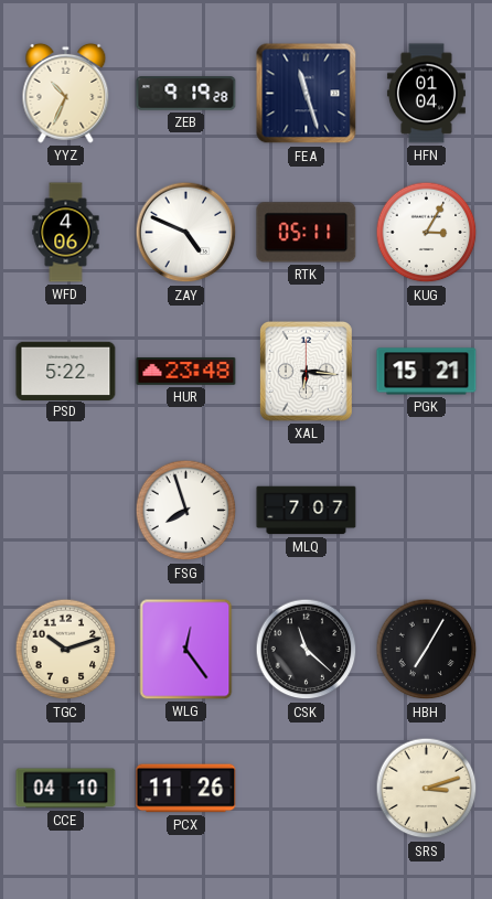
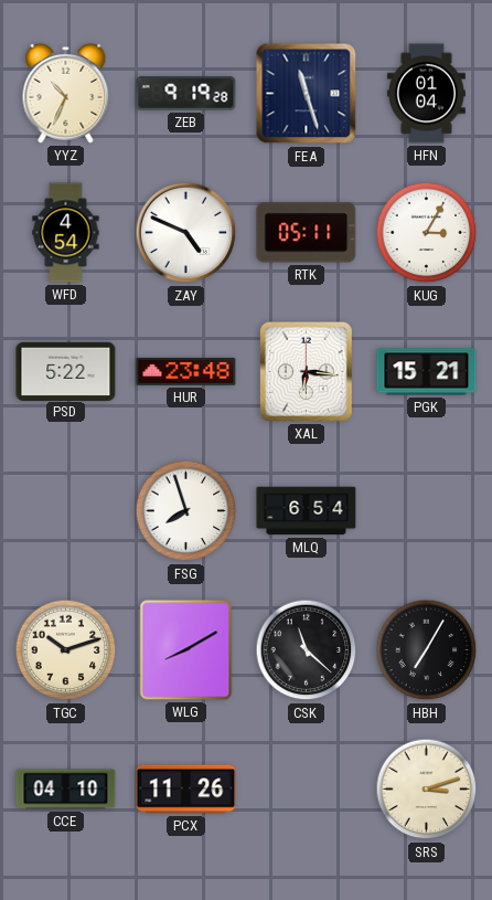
WFD: 4:06 -> 4:54
MLQ: 7:07 -> 6:54
WLG: 12:24 -> 8:10
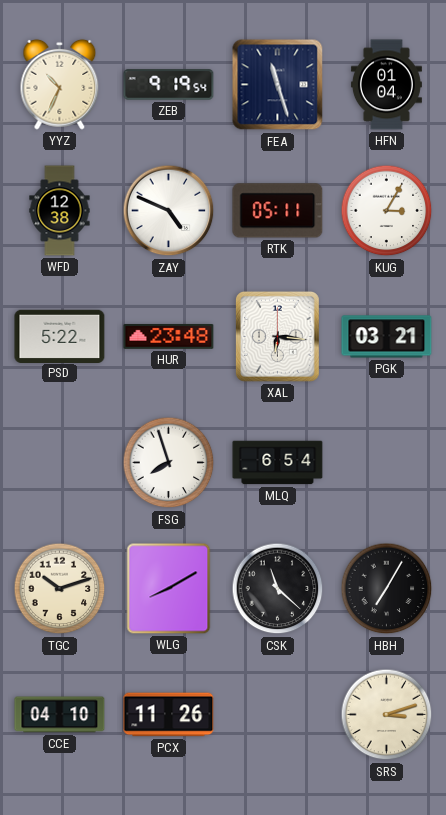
ZEB: 9:19:28 -> 9:19:54
WFD: 4:54 -> 12:38
PGK: 15:21 -> 03:21
